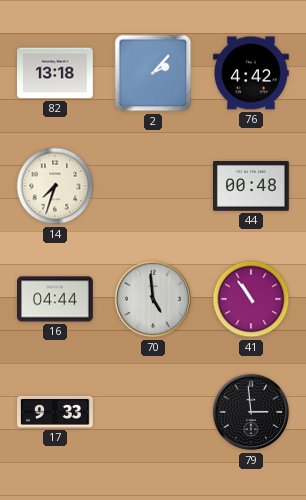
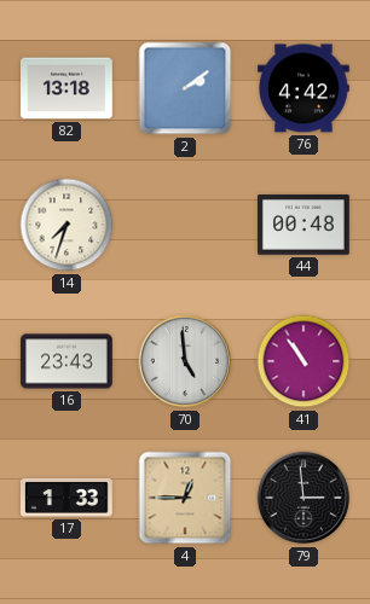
2: 2:07 -> 2:09
16: 04:44 -> 23:43
17: 9:33 -> 1:33
4: none -> 12:45
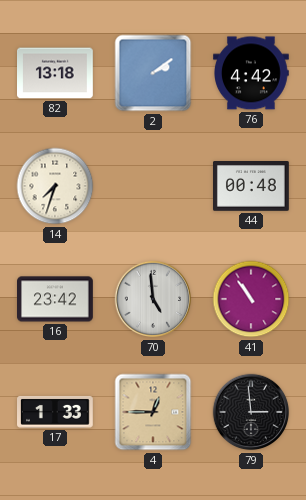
16: 23:43 -> 23:42
